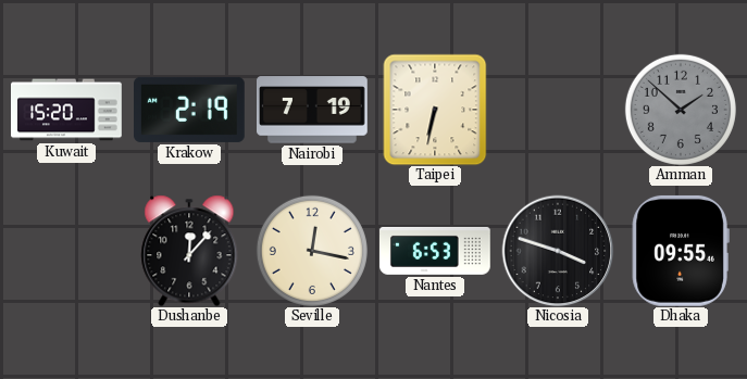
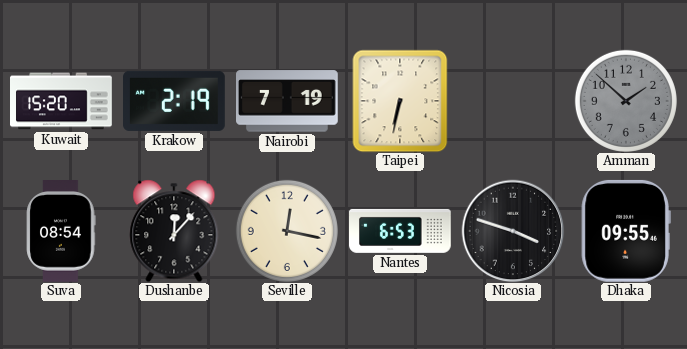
Suva: none -> 08:54
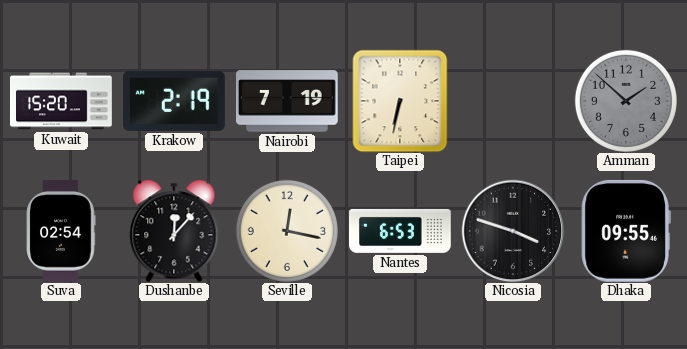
Suva: 08:54 -> 02:54
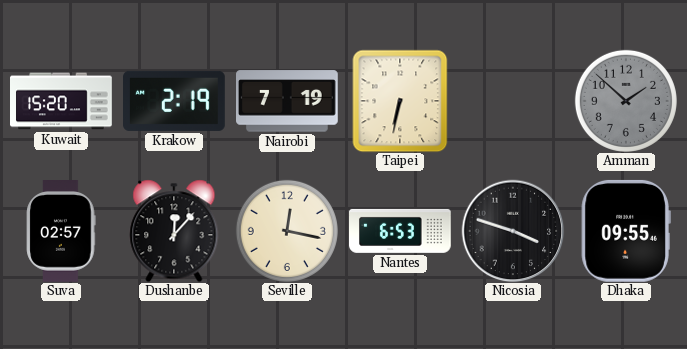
Suva: 02:54 -> 02:57
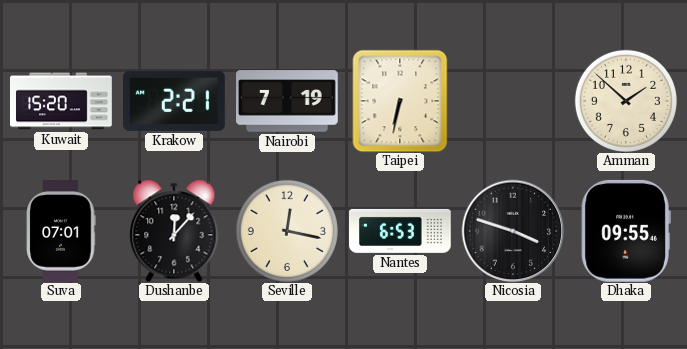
Krakow: 2:19 -> 2:21
Amman dial: grey -> cream
Suva: 02:57 -> 07:01
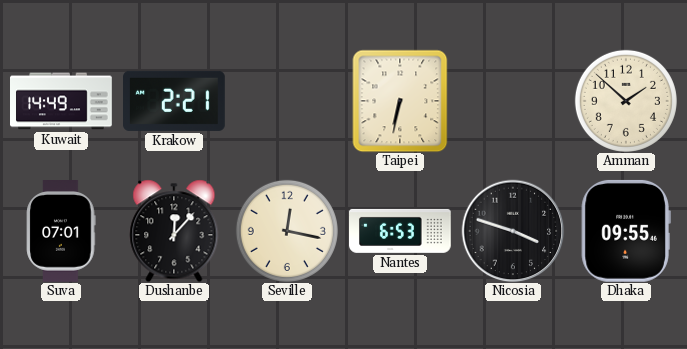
Kuwait: 15:20 -> 14:49
Nairobi: 7:19 -> none
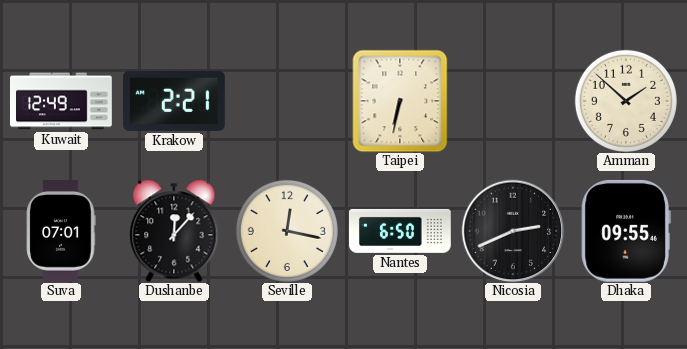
Kuwait: 14:49 -> 12:49
Nantes: 6:53 -> 6:50
Nicosia: 3:48 -> 2:41
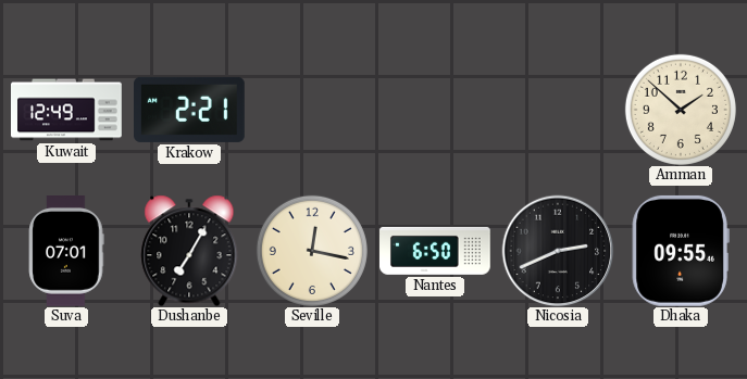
Taipei: 6:32 -> none
Dushanbe: 12:07 -> 7:05
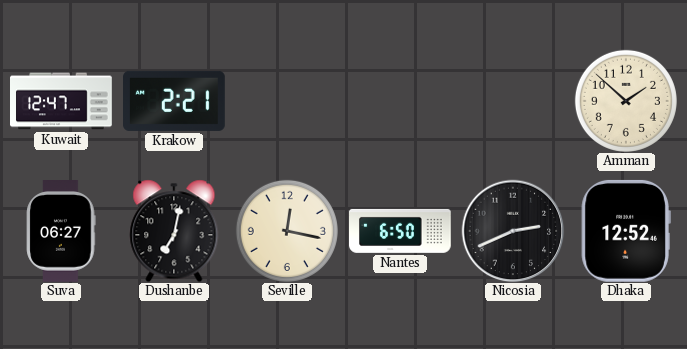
Kuwait: 12:49 -> 12:47
Suva: 07:01 -> 06:27
Dushanbe: 7:05 -> 7:02
Dhaka: 09:55 -> 12:52
